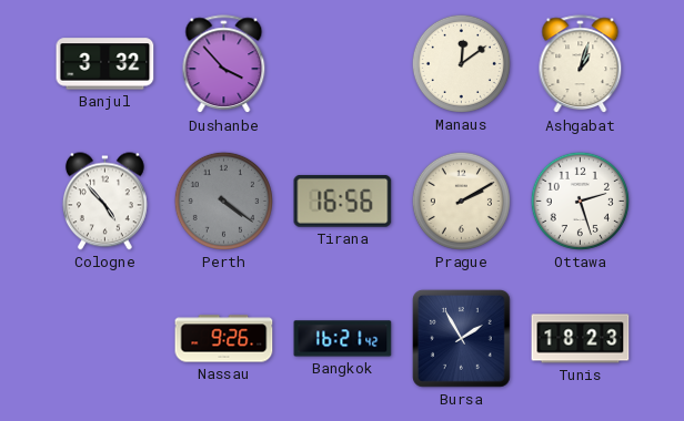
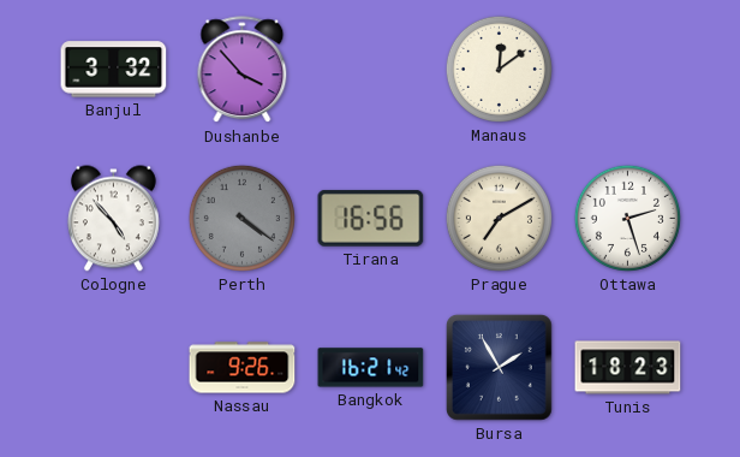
Ashgabat: 1:03 -> none
Prague: 2:10 -> 7:10
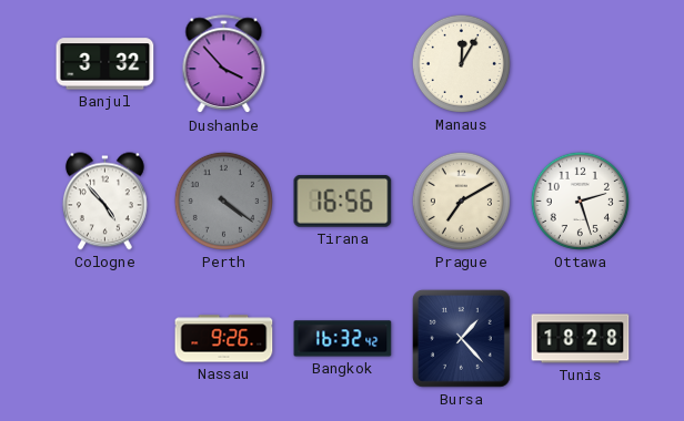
Manaus: 12:09 -> 12:05
Bangkok: 16:21 -> 16:32
Bursa: 1:55 -> 1:23
Tunis: 18:23 -> 18:28
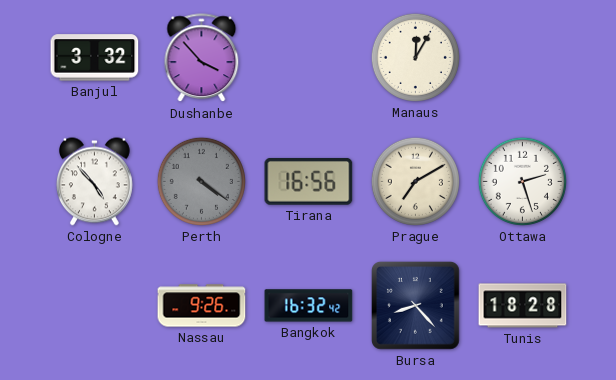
Bursa: 1:23 -> 8:23
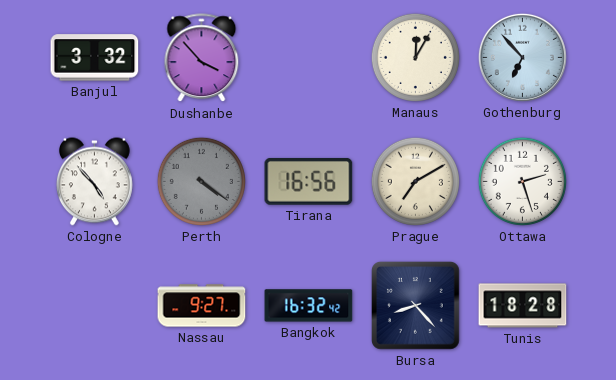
Gothenburg: none -> 6:53
Nassau: 9:26 -> 9:27
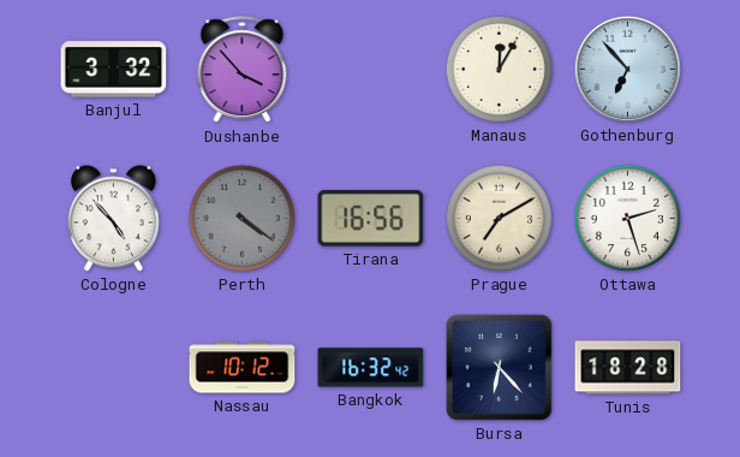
Nassau: 9:27 -> 10:12
Bursa: 8:23 -> 6:23
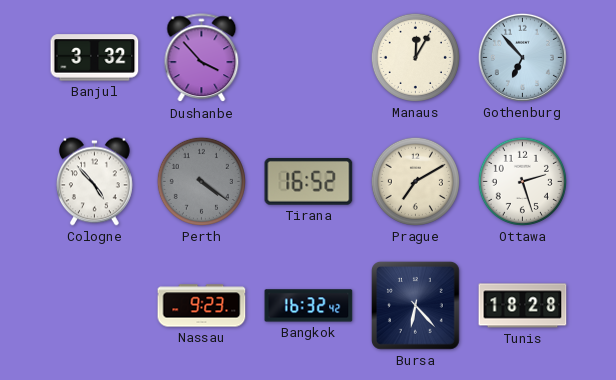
Tirana: 16:56 -> 16:52
Nassau: 10:12 -> 9:23
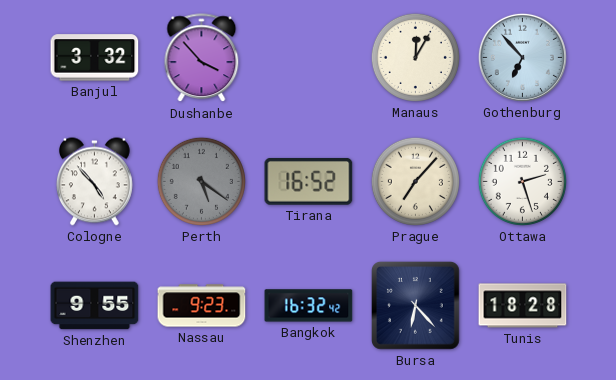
Perth: 4:21 -> 5:21
Prague: 7:10 -> 7:07
Shenzhen: none -> 9:55
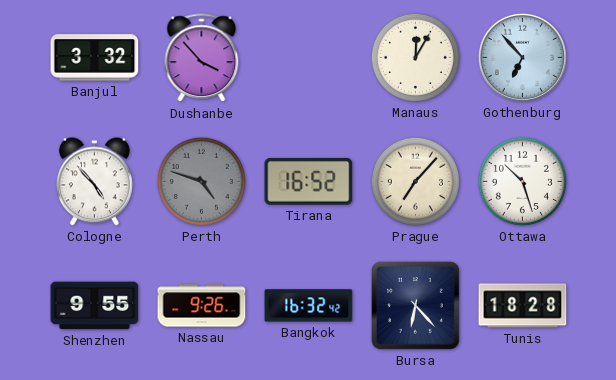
Perth: 5:21 -> 4:48
Ottawa: 2:27 -> 10:27
Nassau: 9:23 -> 9:26
